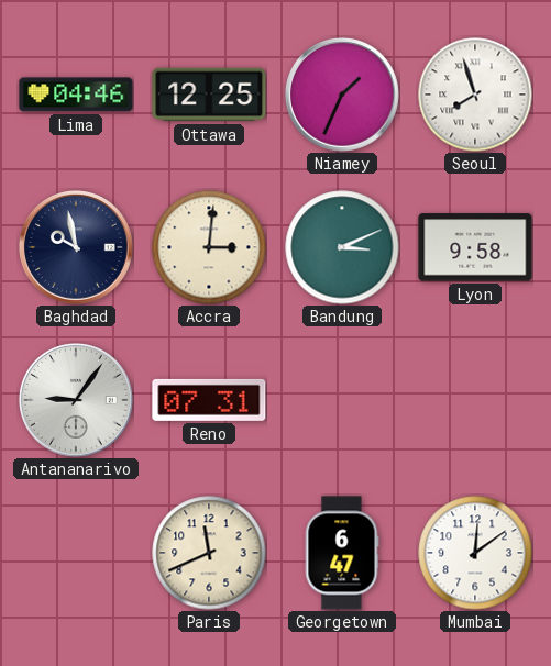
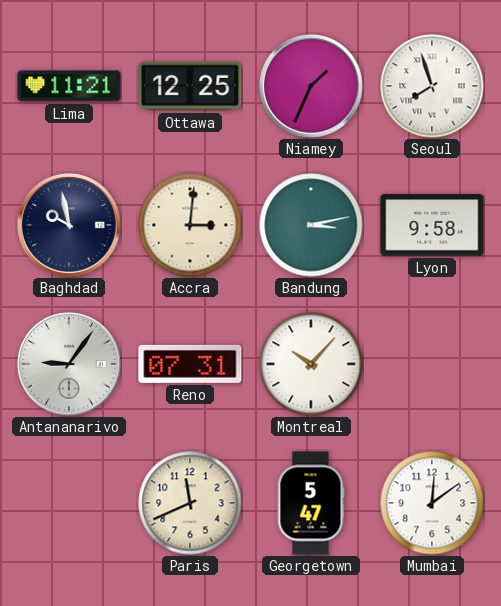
Lima: 04:46 -> 11:21
Bandung: 3:11 -> 3:13
Montreal: none -> 10:07
Georgetown: 6:47 -> 5:47
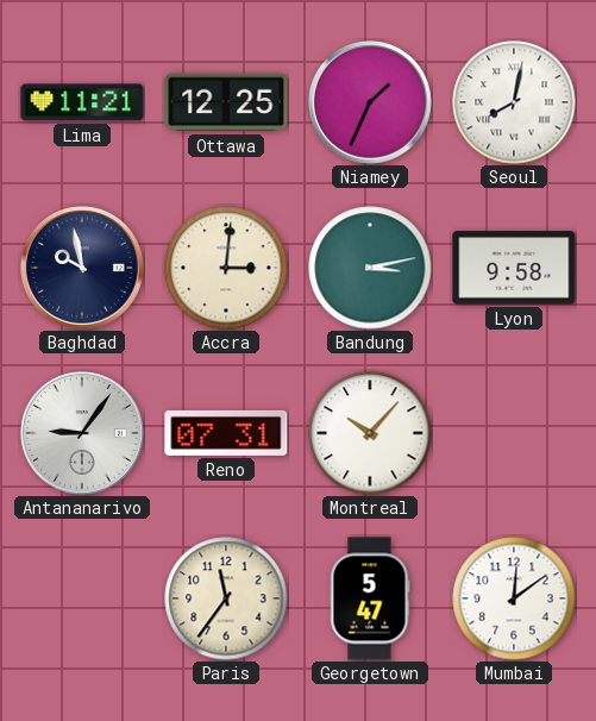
Seoul: 7:57 -> 8:02
Paris: 11:41 -> 11:36
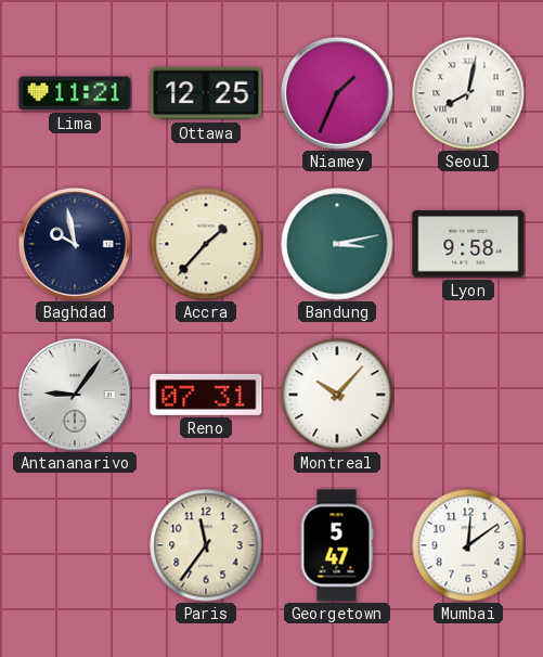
Accra: 3:01 -> 1:37
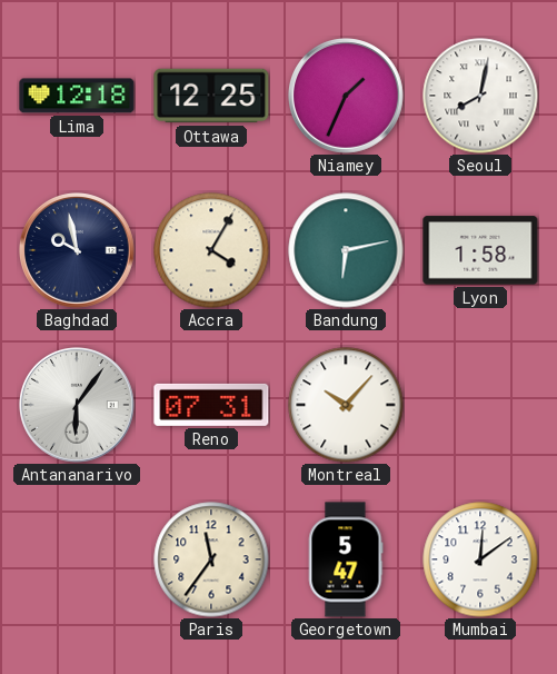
Lima: 11:21 -> 12:18
Accra: 1:37 -> 4:05
Bandung: 3:13 -> 6:13
Lyon: 9:58 -> 1:58
Antananarivo: 9:06 -> 6:06
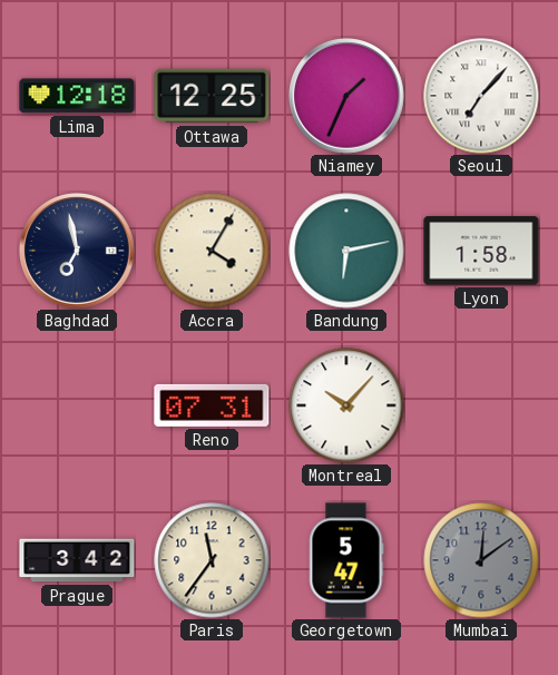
Seoul: 8:02 -> 7:07
Baghdad: 9:58 -> 6:58
Antananarivo: 6:06 -> none
Prague: none -> 3:42
Mumbai dial: white -> grey
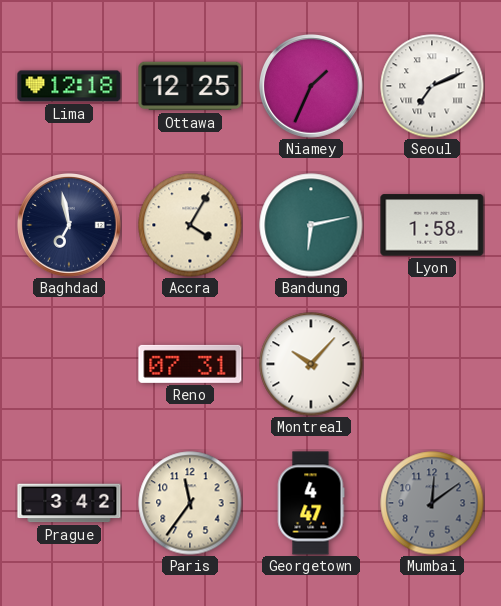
Seoul: 7:07 -> 7:11
Georgetown: 5:47 -> 4:47
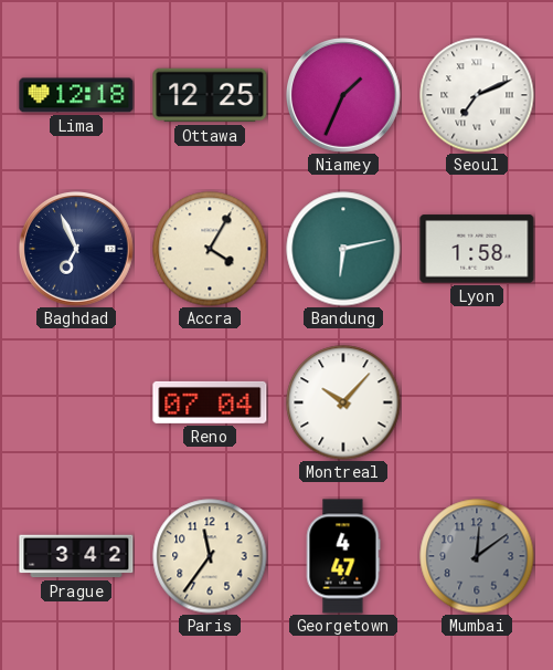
Baghdad: 6:58 -> 6:56
Reno: 07:31 -> 07:04
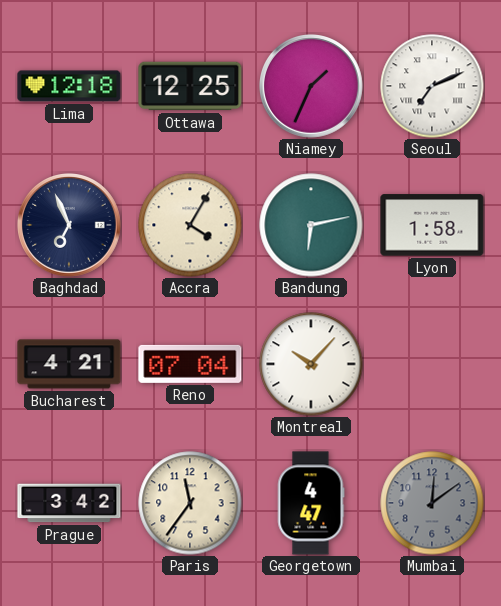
Bucharest: none -> 4:21
